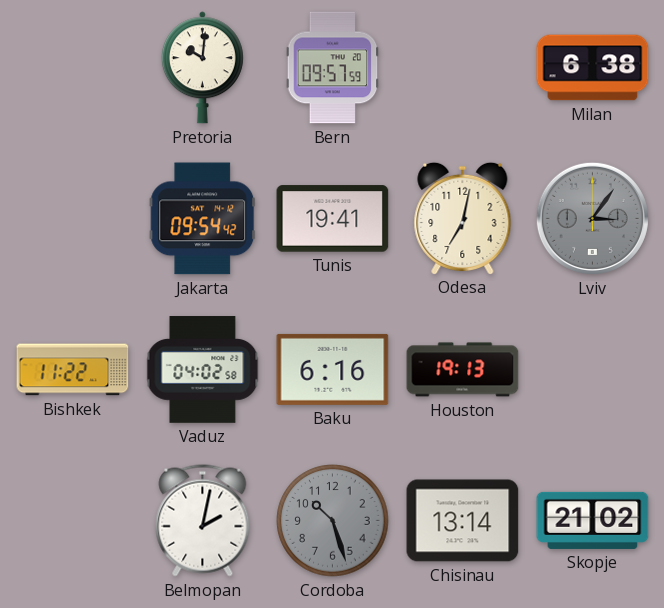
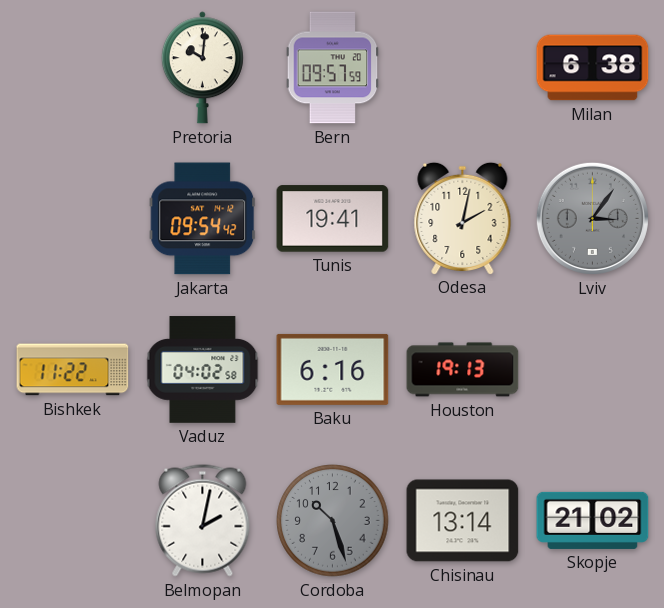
Odesa: 7:02 -> 2:02
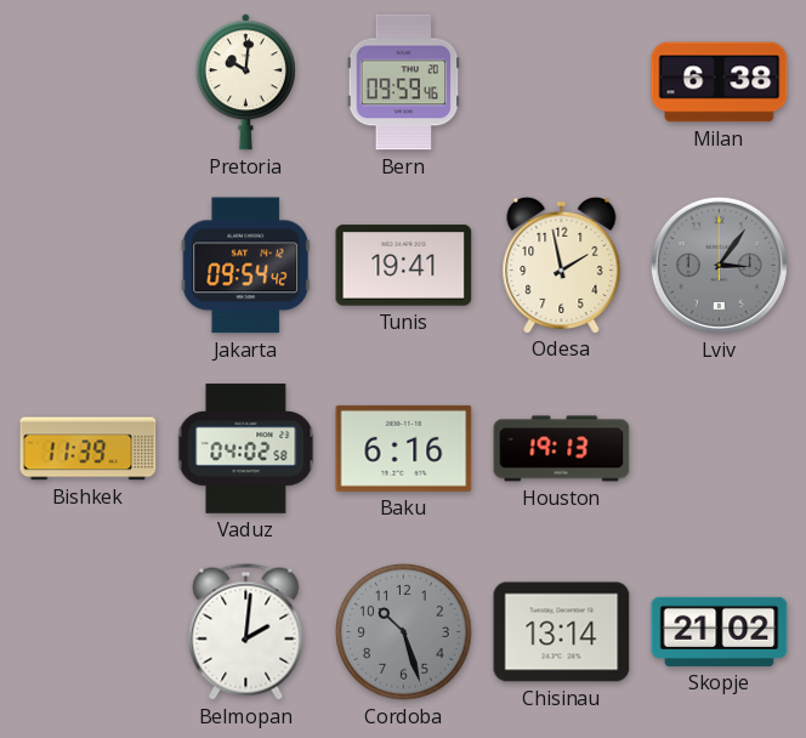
Bern: 09:57 -> 09:59
Odesa: 2:02 -> 1:58
Bishkek: 11:22 -> 11:39
Belmopan: 2:02 -> 2:01
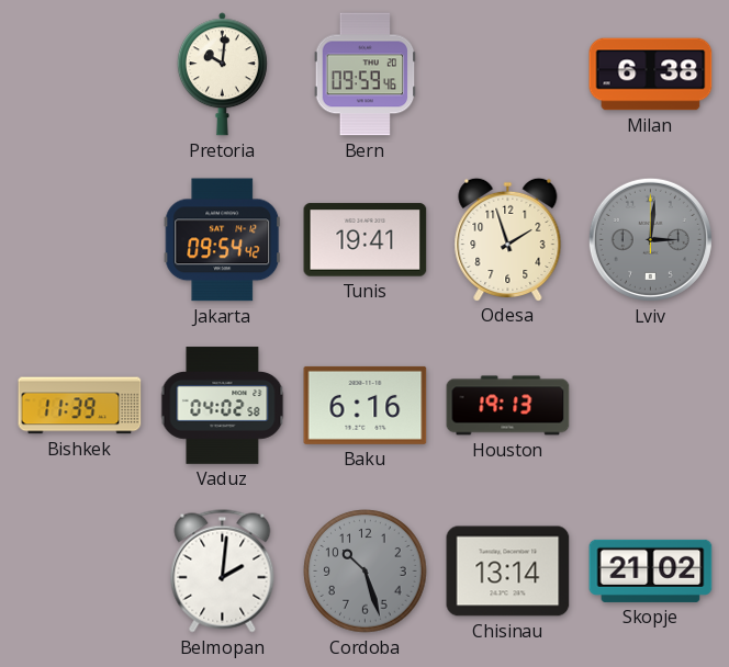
Odesa: 1:58 -> 1:57
Lviv: 3:06 -> 3:01
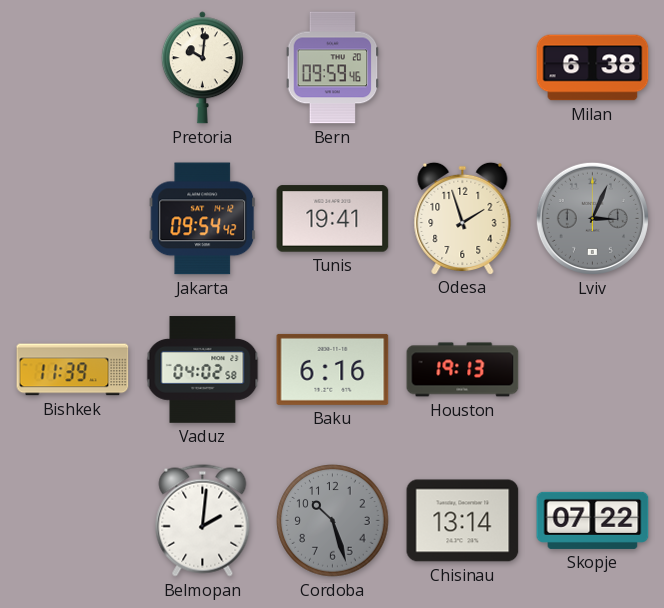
Lviv: 3:01 -> 3:04
Skopje: 21:02 -> 07:22
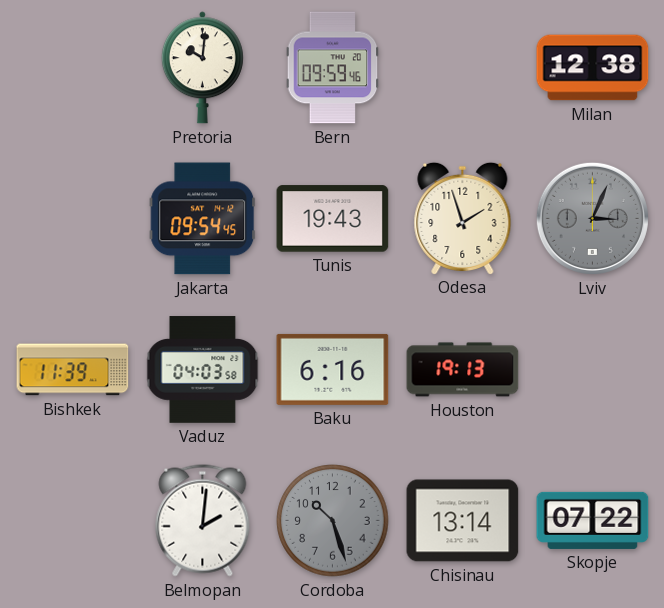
Milan: 6:38 -> 12:38
Jakarta: 09:54:42 -> 09:54:45
Tunis: 19:41 -> 19:43
Vaduz: 04:02 -> 04:03
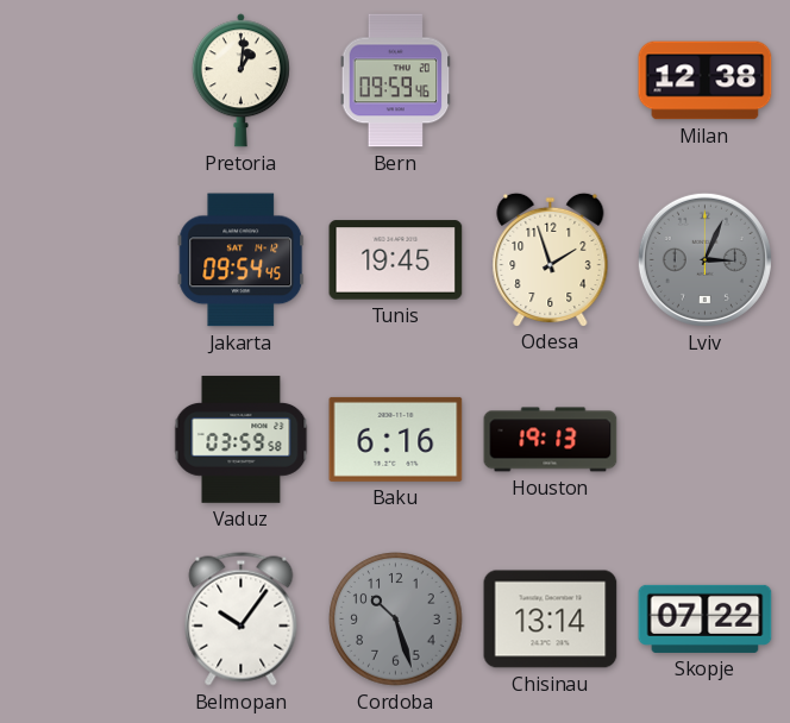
Pretoria: 10:01 -> 1:01
Tunis: 19:43 -> 19:45
Bishkek: 11:39 -> none
Vaduz: 04:03 -> 03:59
Belmopan: 2:01 -> 10:06
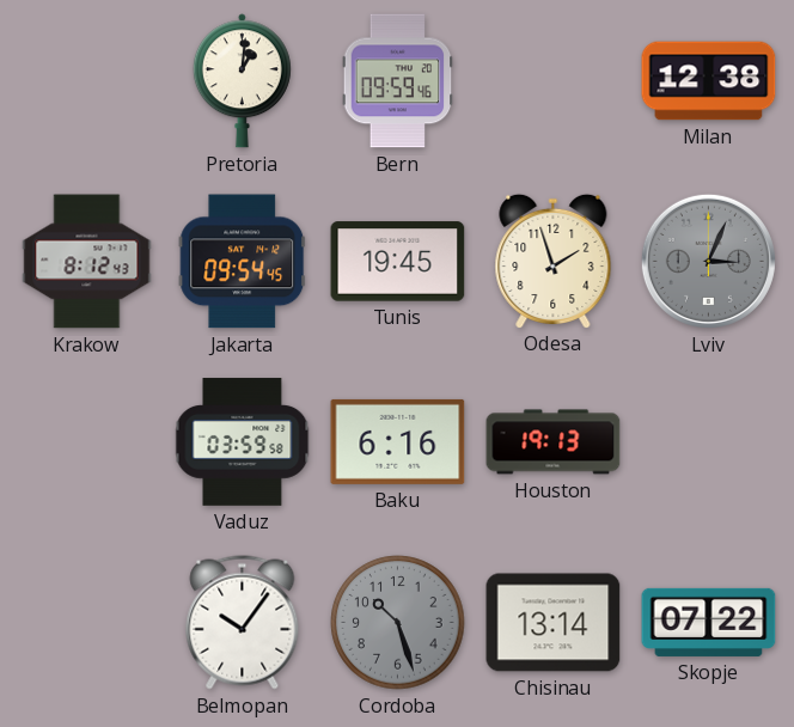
Krakow: none -> 8:12
